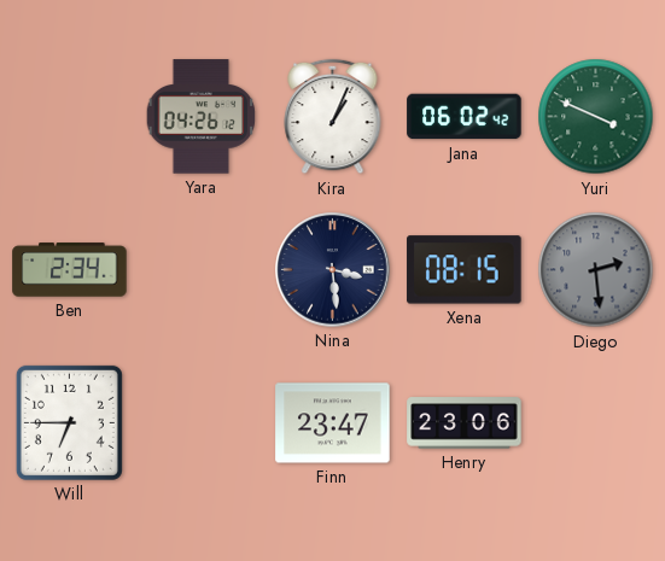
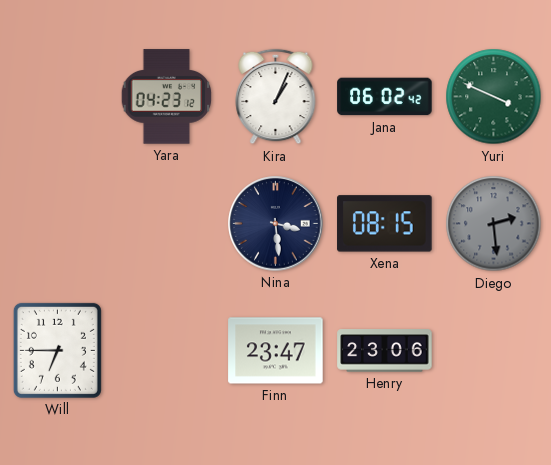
Yara: 04:26 -> 04:23
Ben: 2:34 -> none
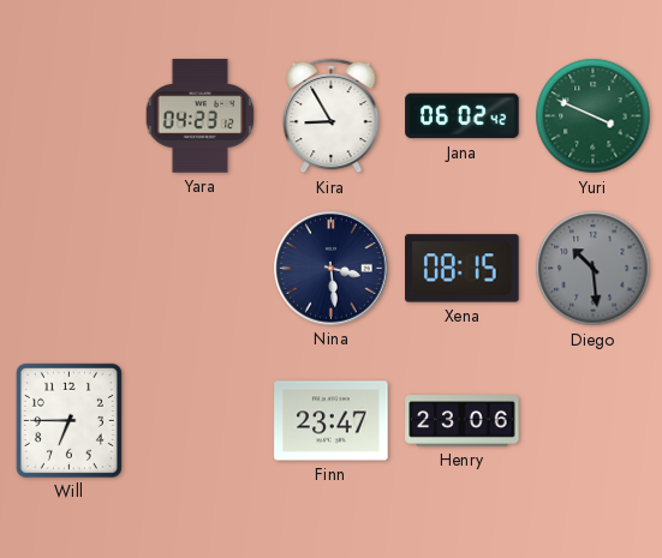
Kira: 1:04 -> 8:55
Diego: 2:29 -> 10:29
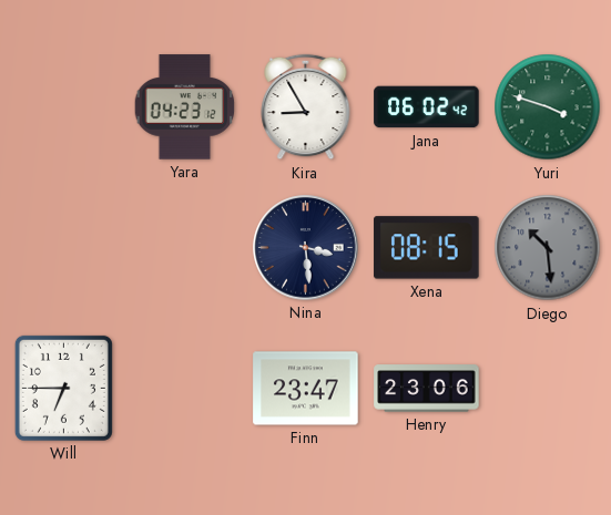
Yuri: 3:49 -> 3:48
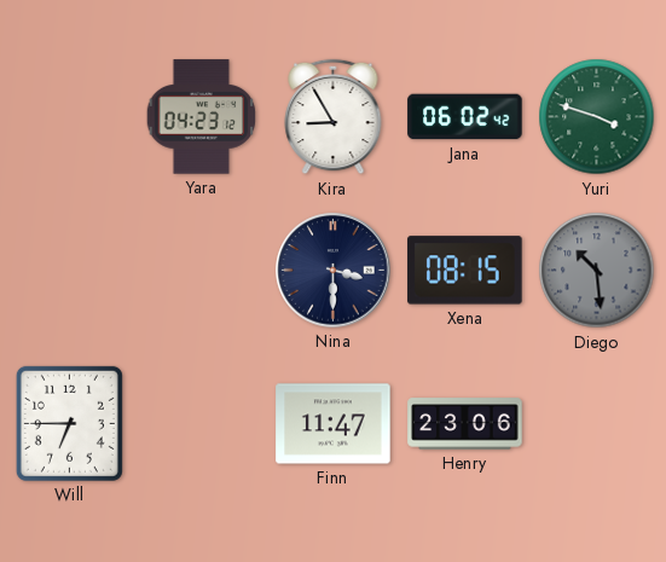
Nina: 3:29 -> 3:30
Finn: 23:47 -> 11:47
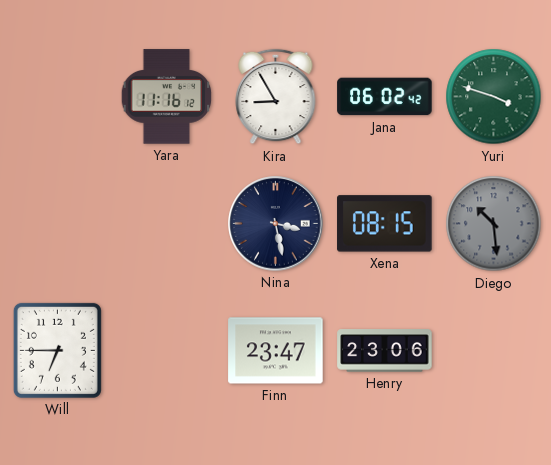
Yara: 04:23 -> 11:16
Nina: 3:30 -> 3:28
Finn: 11:47 -> 23:47
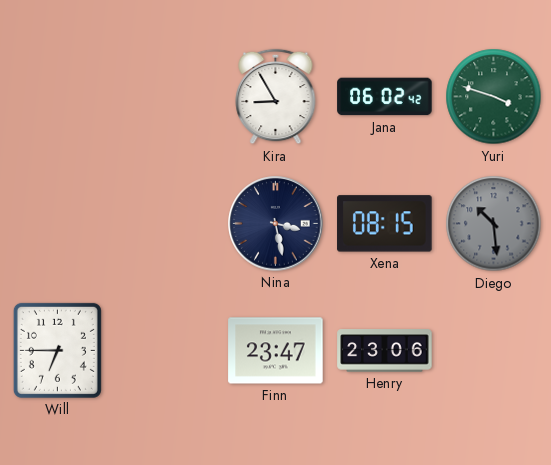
Yara: 11:16 -> none
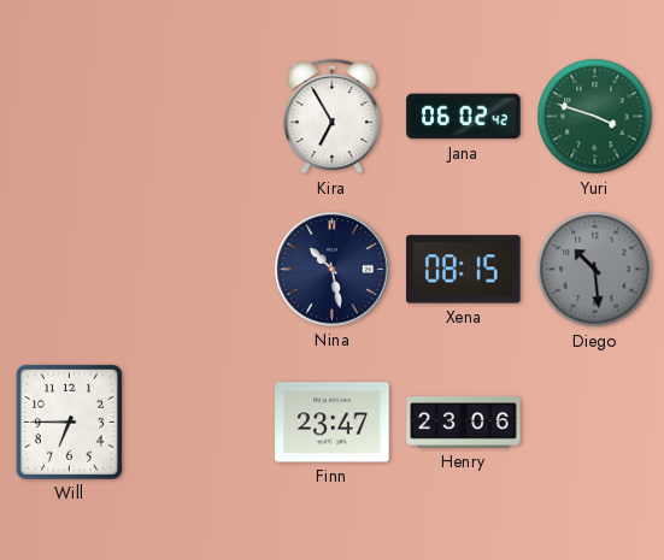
Kira: 8:55 -> 6:55
Nina: 3:28 -> 10:28
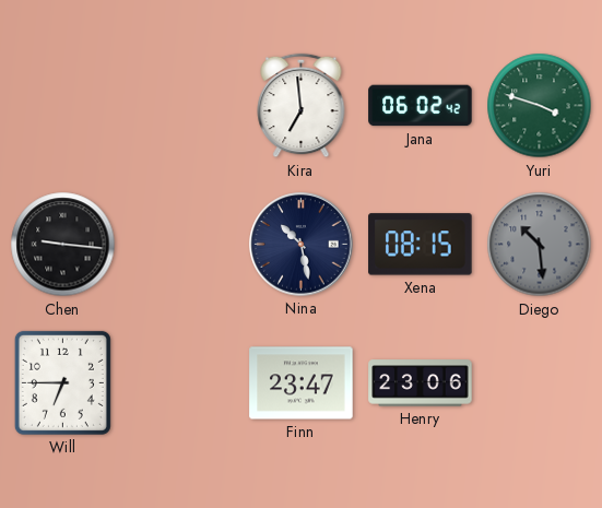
Kira: 6:55 -> 6:59
Chen: none -> 9:16
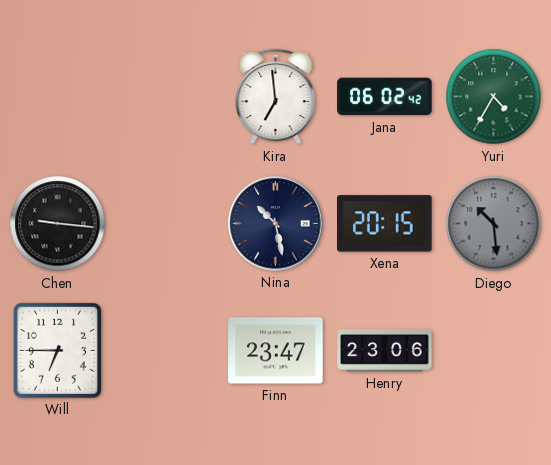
Yuri: 3:48 -> 4:35
Xena: 08:15 -> 20:15
